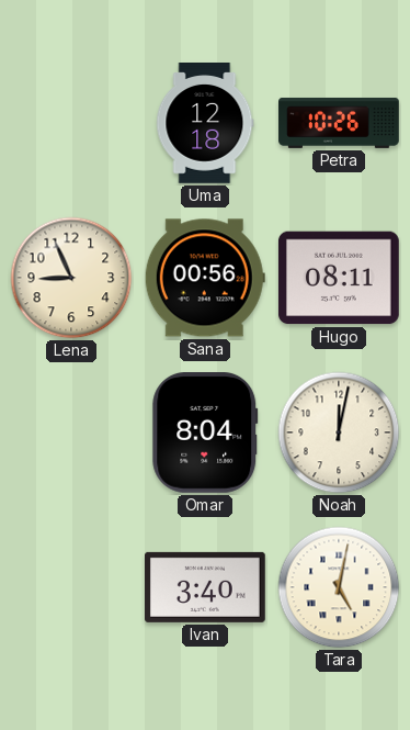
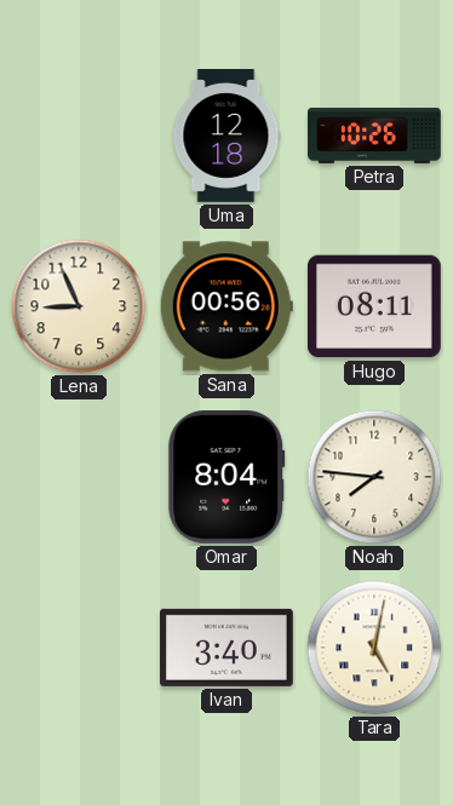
Noah: 12:02 -> 7:46
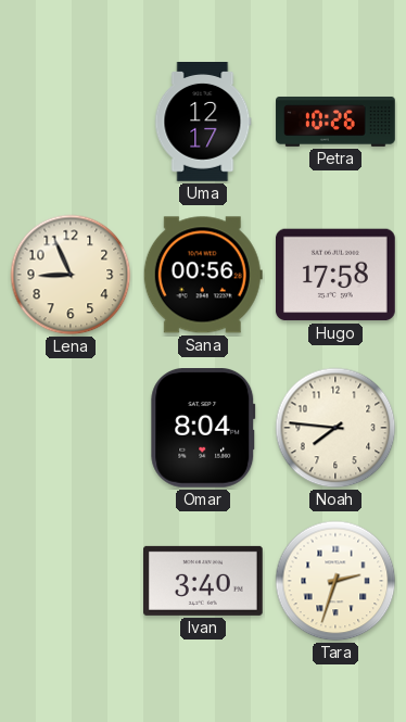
Uma: 12:18 -> 12:17
Hugo: 08:11 -> 17:58
Tara: 5:02 -> 2:33
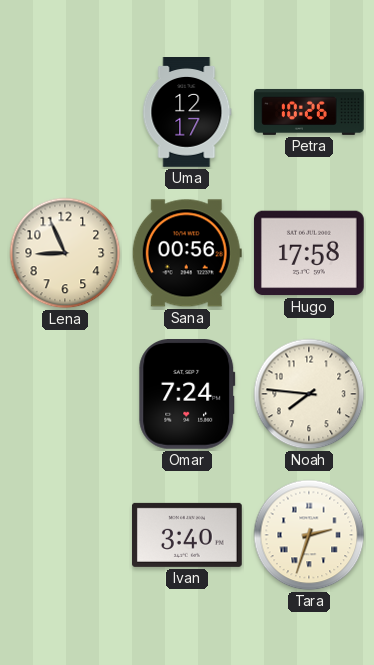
Omar: 8:04 -> 7:24
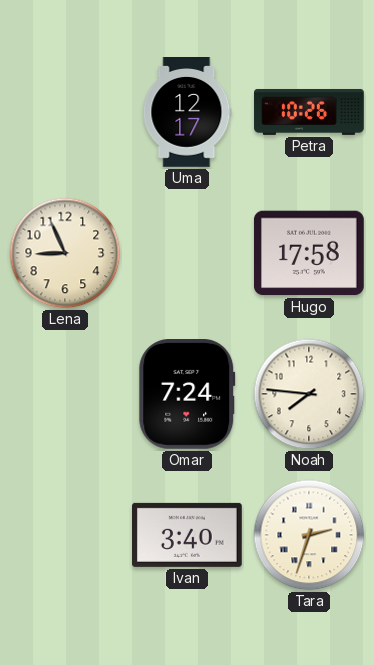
Sana: 00:56 -> none
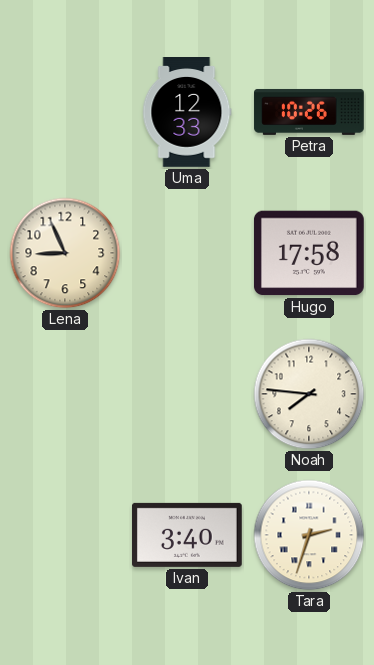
Uma: 12:17 -> 12:33
Omar: 7:24 -> none
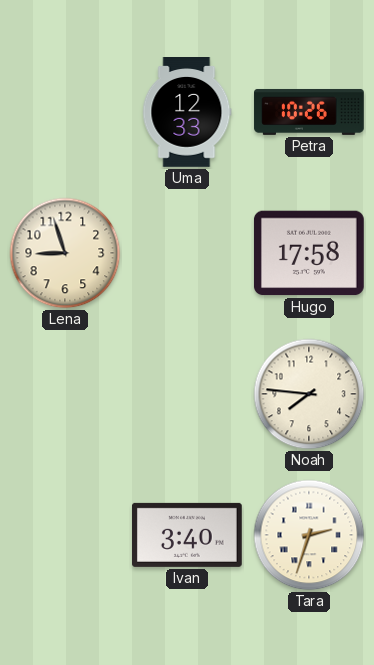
Lena: 8:56 -> 8:57
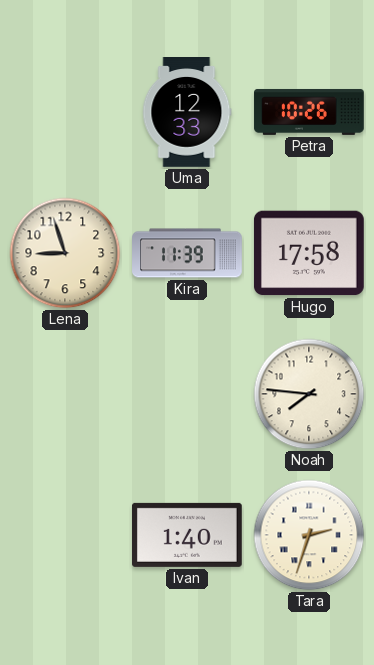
Kira: none -> 11:39
Ivan: 3:40 -> 1:40
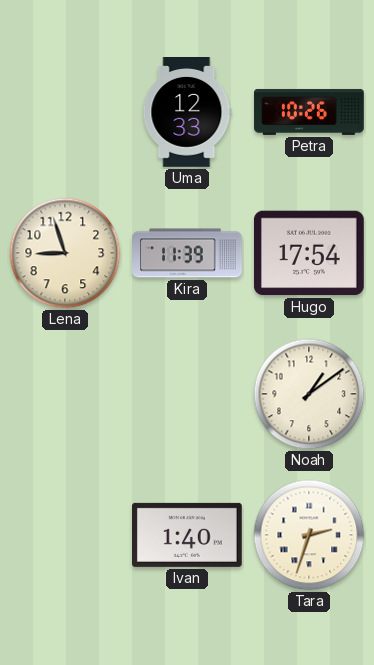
Hugo: 17:58 -> 17:54
Noah: 7:46 -> 1:09
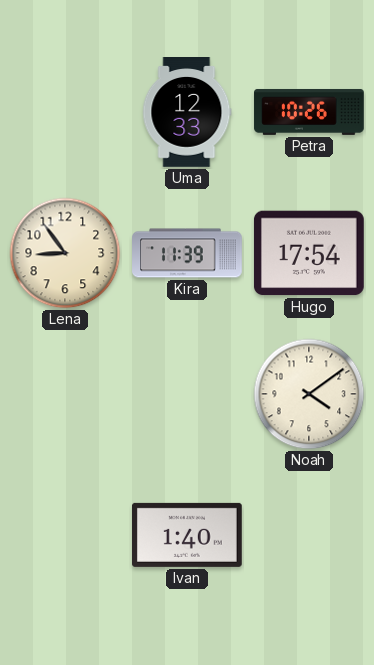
Lena: 8:57 -> 8:54
Noah: 1:09 -> 4:09
Tara: 2:33 -> none
